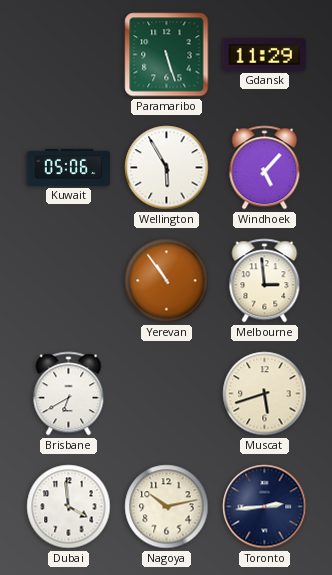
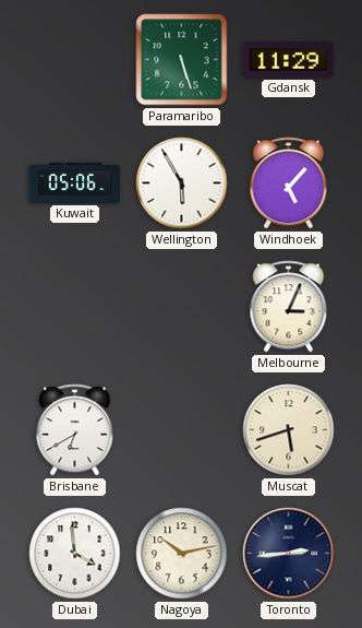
Yerevan: 10:54 -> none
Melbourne: 2:59 -> 3:04
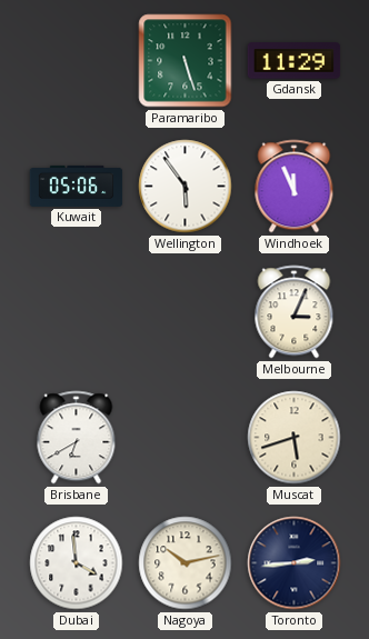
Wellington: 5:55 -> 5:54
Windhoek: 5:07 -> 11:56
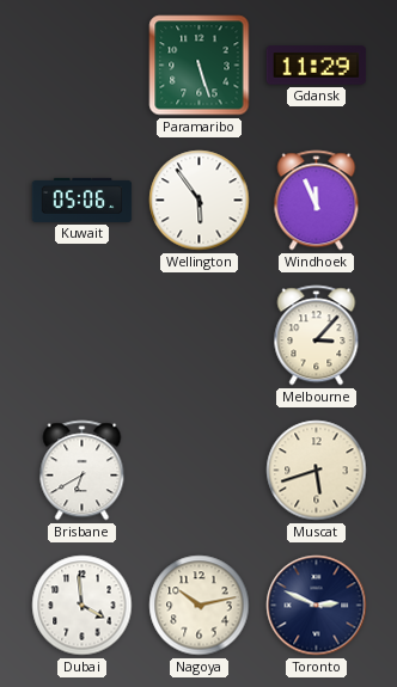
Melbourne: 3:04 -> 3:07
Toronto: 2:44 -> 2:49
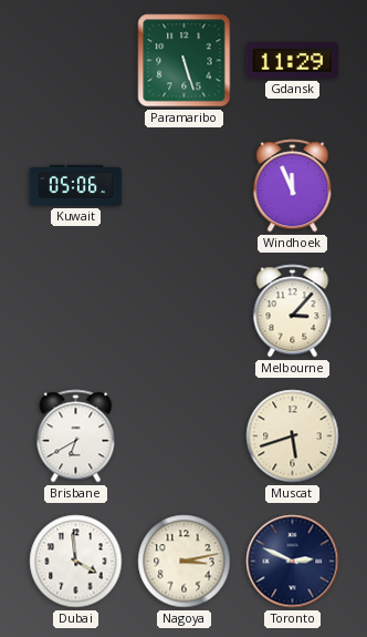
Wellington: 5:54 -> none
Nagoya: 10:13 -> 3:13
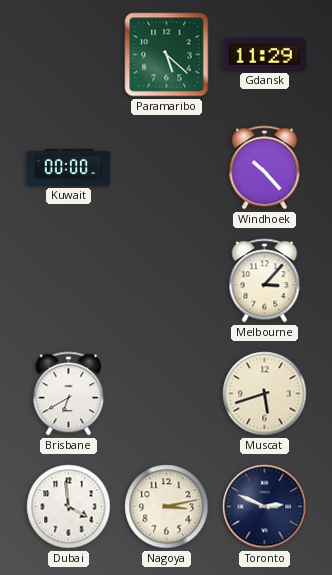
Paramaribo: 5:27 -> 5:22
Kuwait: 05:06 -> 00:00
Windhoek: 11:56 -> 10:23
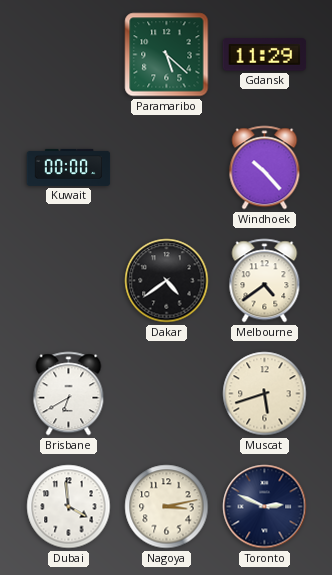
Dakar: none -> 4:39
Melbourne: 3:07 -> 4:39
